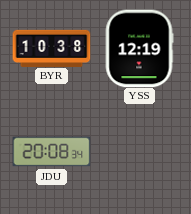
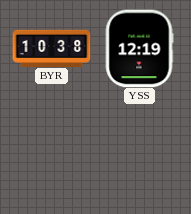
JDU: 20:08 -> none
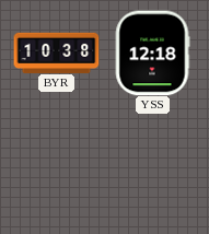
YSS: 12:19 -> 12:18
